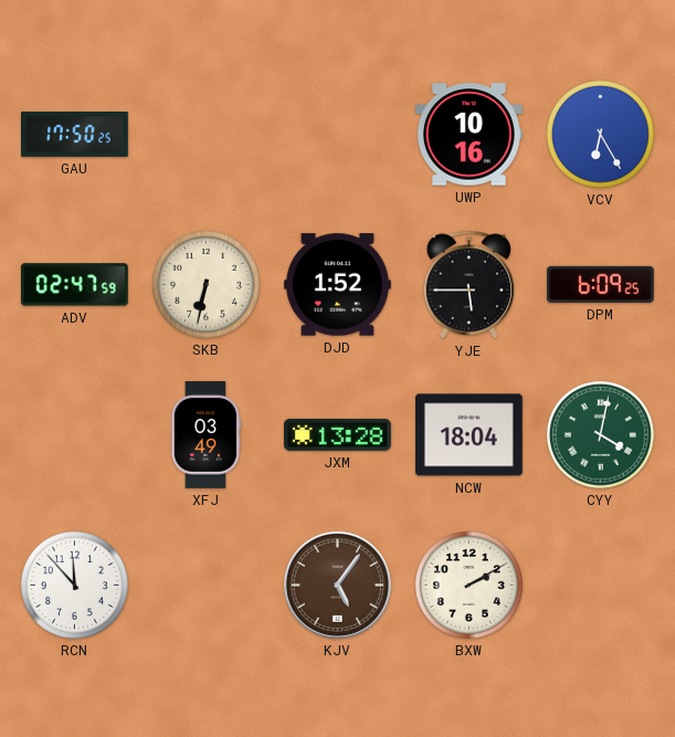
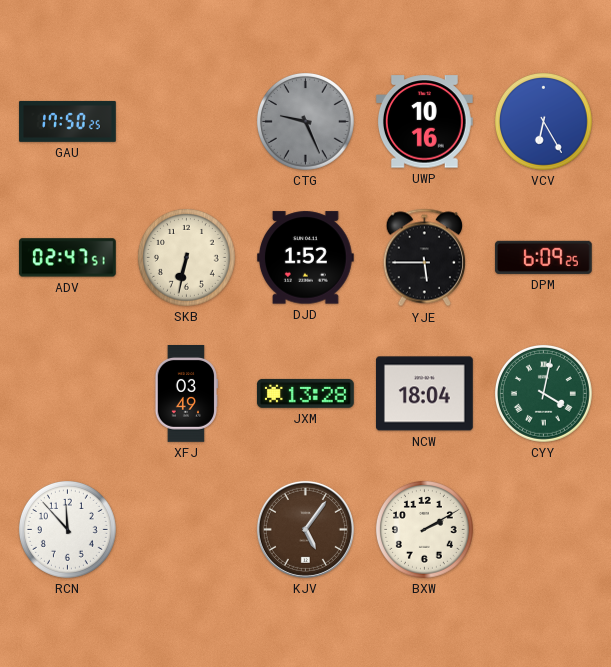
CTG: none -> 9:26
ADV: 02:47:59 -> 02:47:51
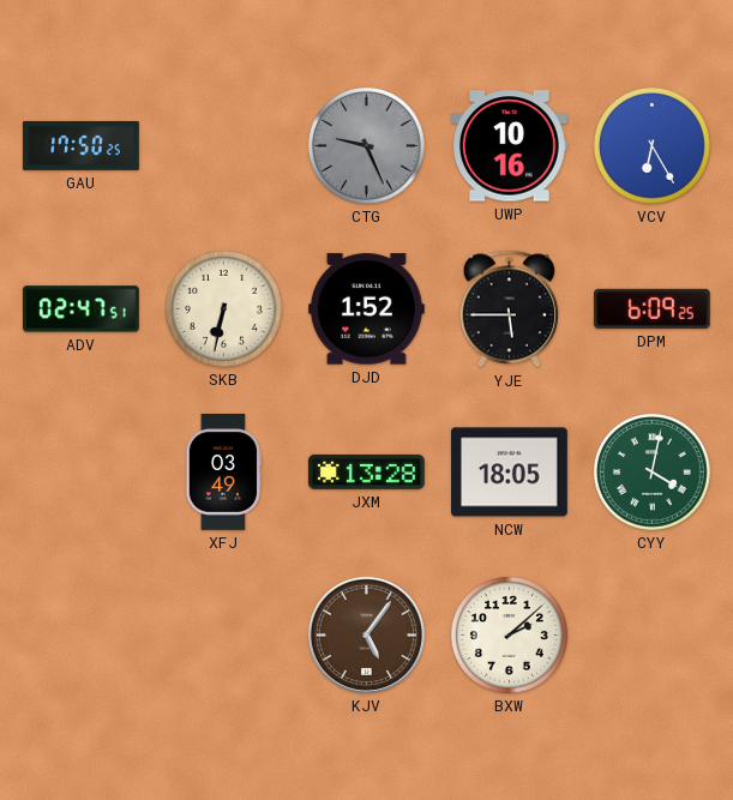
NCW: 18:04 -> 18:05
RCN: 11:53 -> none
BXW: 2:10 -> 2:08
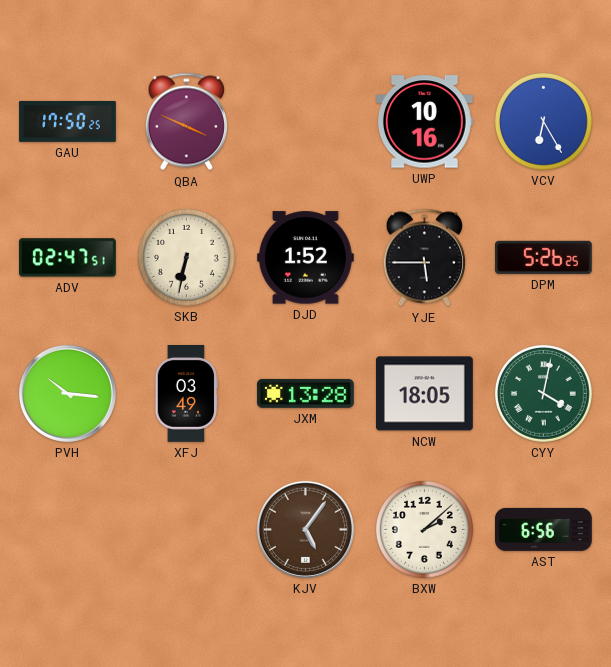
QBA: none -> 3:49
CTG: 9:26 -> none
DPM: 6:09 -> 5:26
PVH: none -> 10:16
AST: none -> 6:56
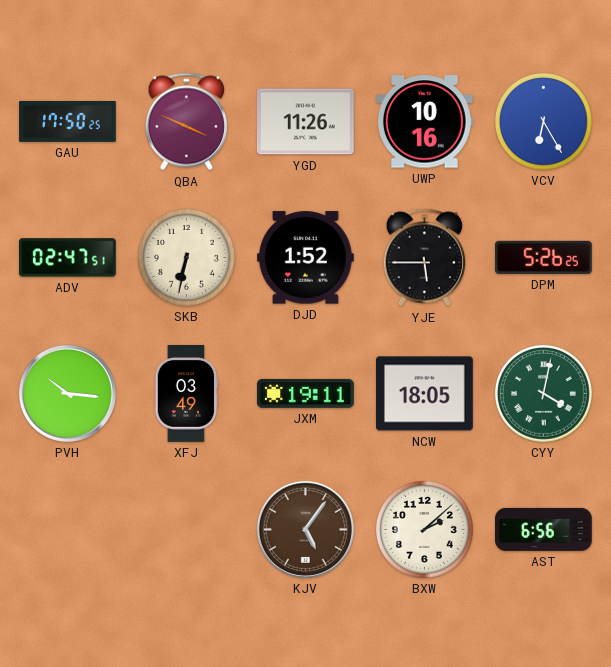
YGD: none -> 11:26
JXM: 13:28 -> 19:11
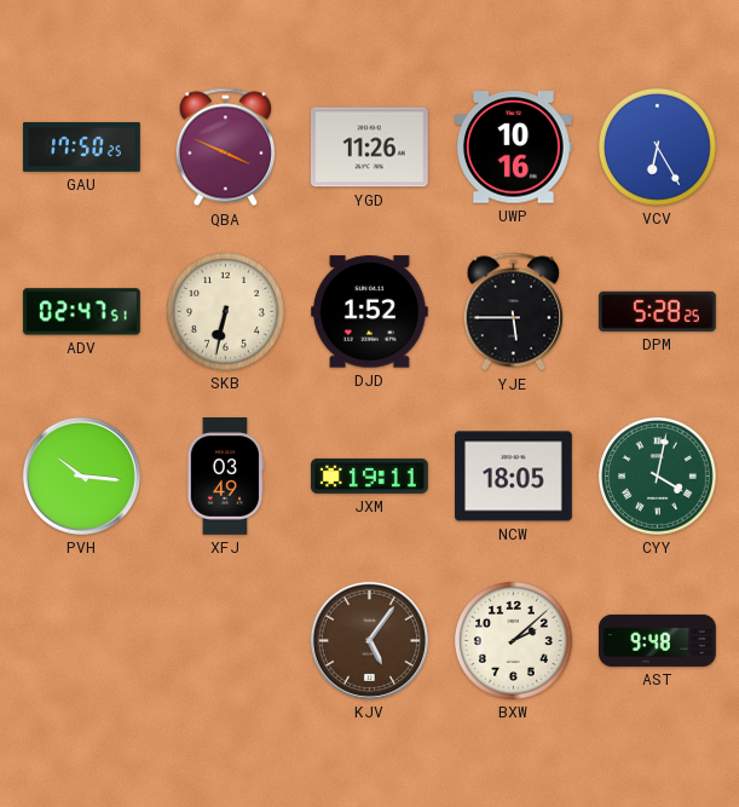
DPM: 5:26 -> 5:28
AST: 6:56 -> 9:48
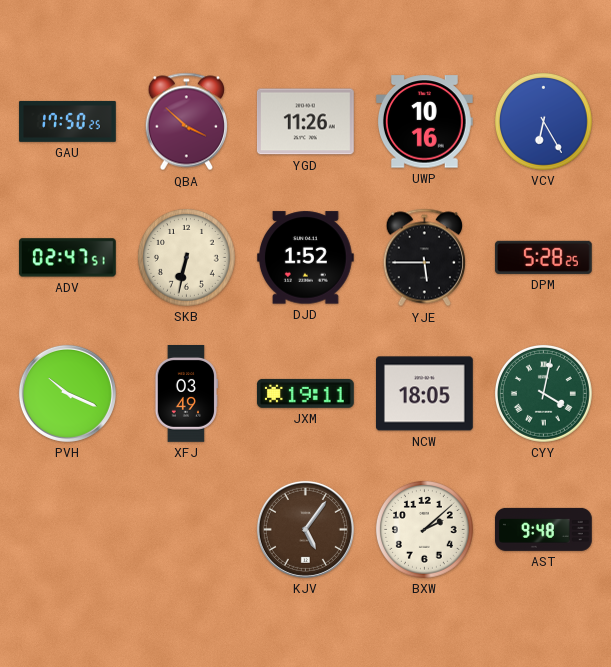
QBA: 3:49 -> 3:52
PVH: 10:16 -> 10:19
